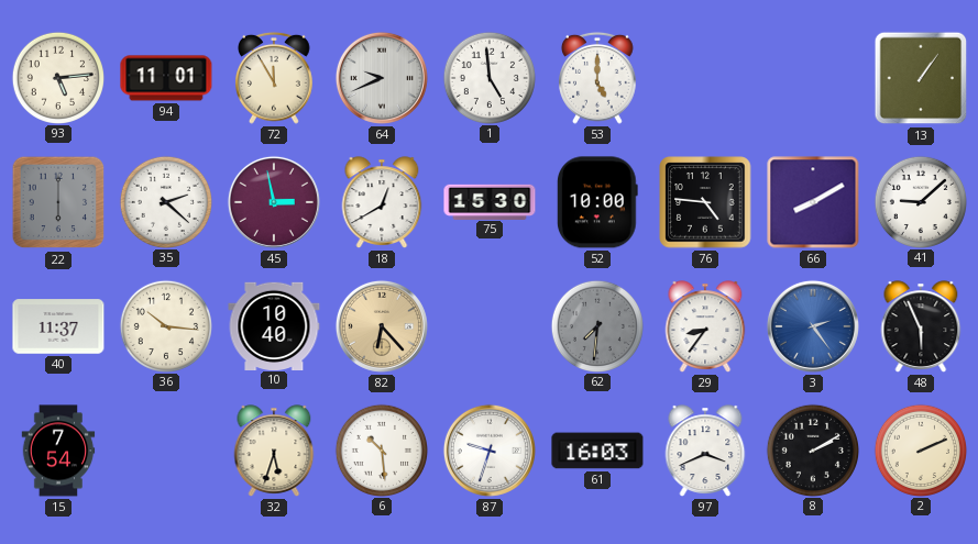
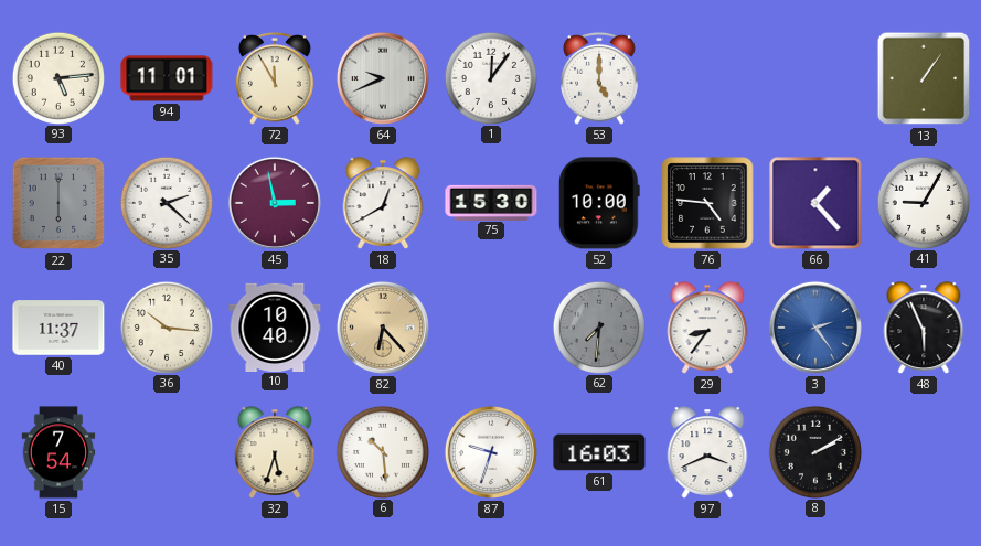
1: 4:59 -> 12:06
66: 8:10 -> 1:23
41: 9:08 -> 9:05
2: 2:11 -> none
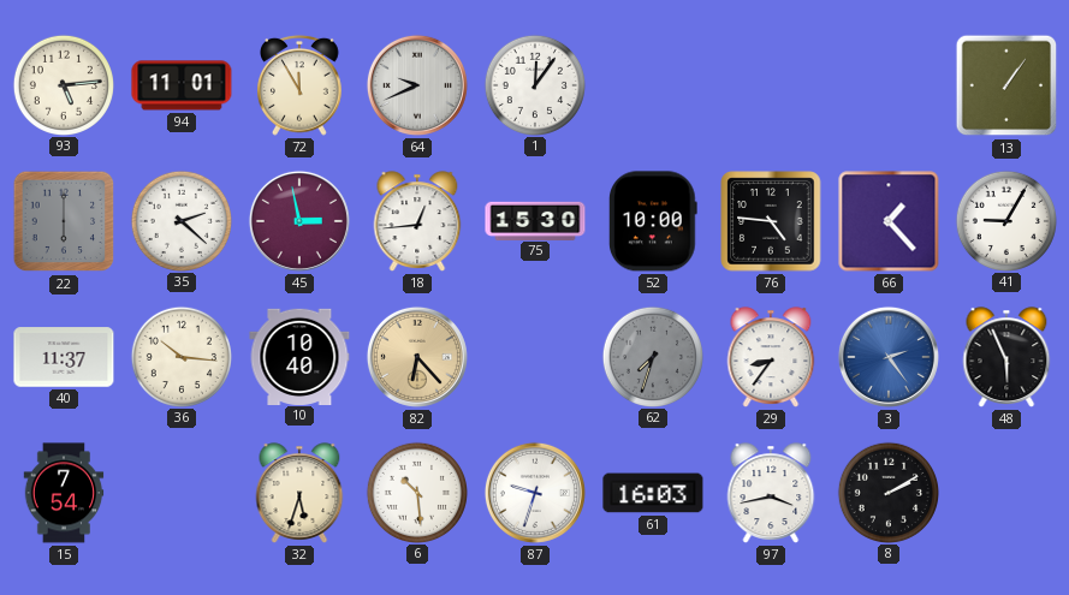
53: 5:00 -> none
18: 12:40 -> 12:44
62: 7:31 -> 7:33
97: 3:41 -> 3:43
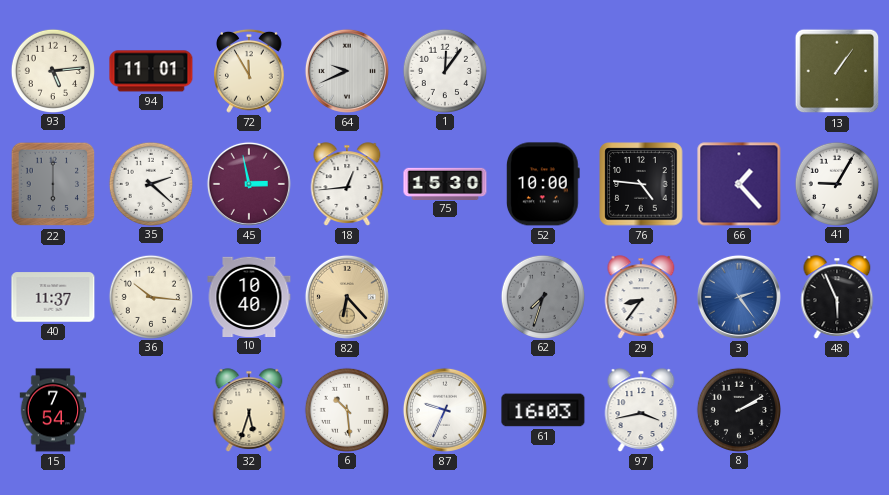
87: 9:33 -> 9:34
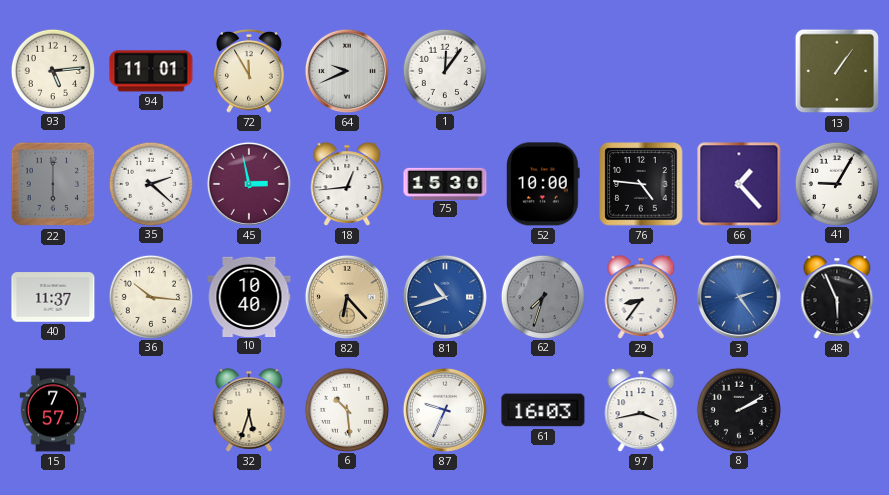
81: none -> 10:42
15: 7:54 -> 7:57
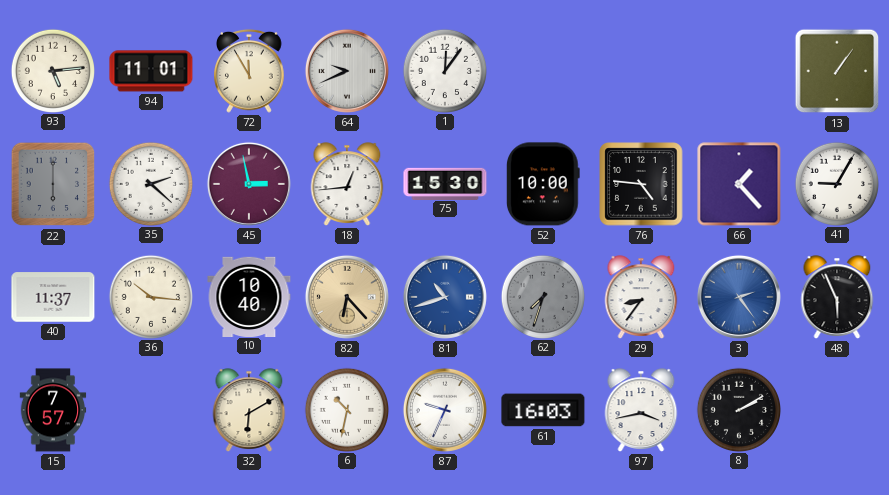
32: 5:33 -> 6:10
6: 10:29 -> 10:32
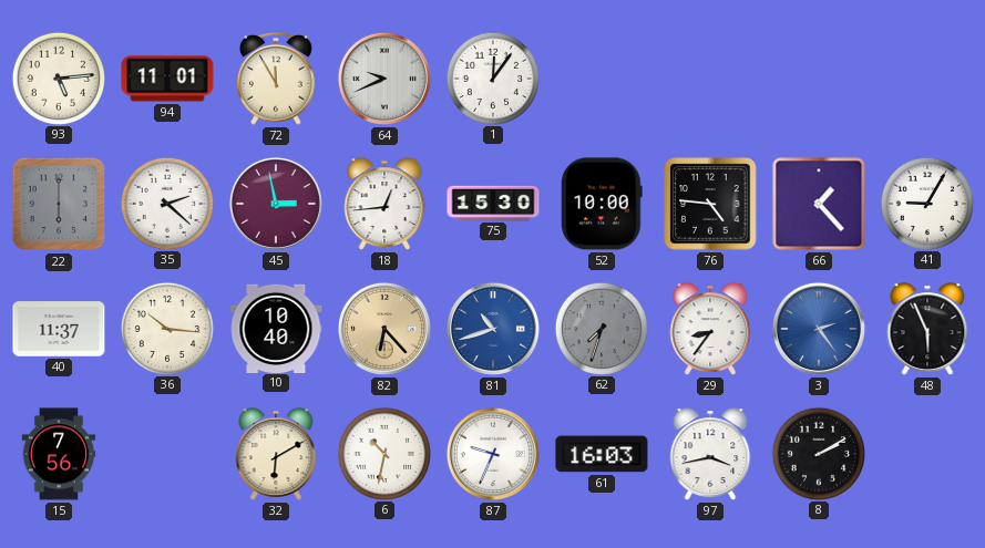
13: 1:06 -> none
15: 7:57 -> 7:56
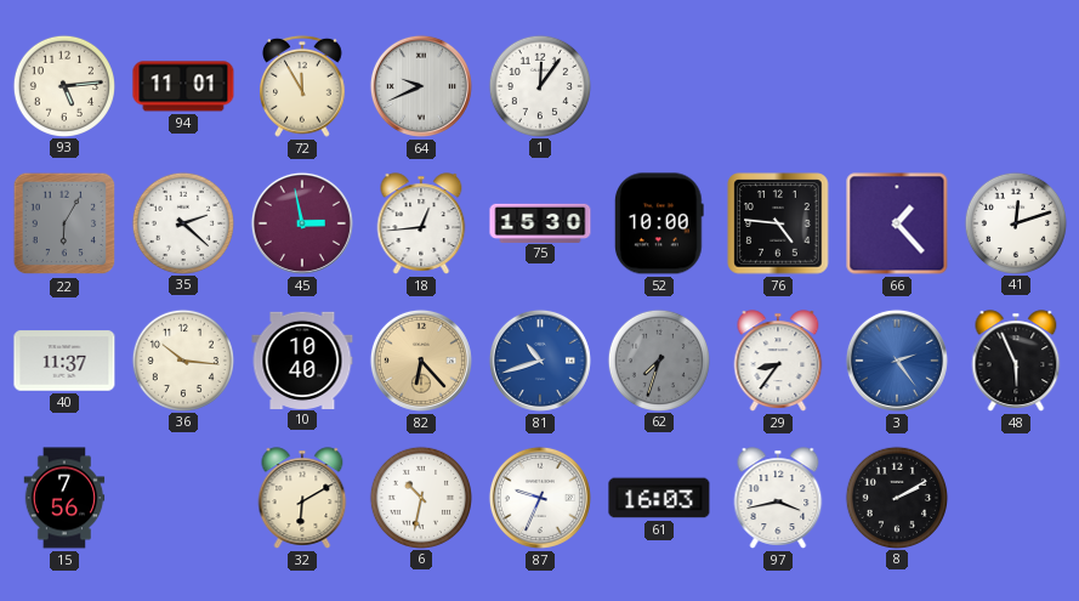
22: 6:00 -> 6:05
41: 9:05 -> 12:12
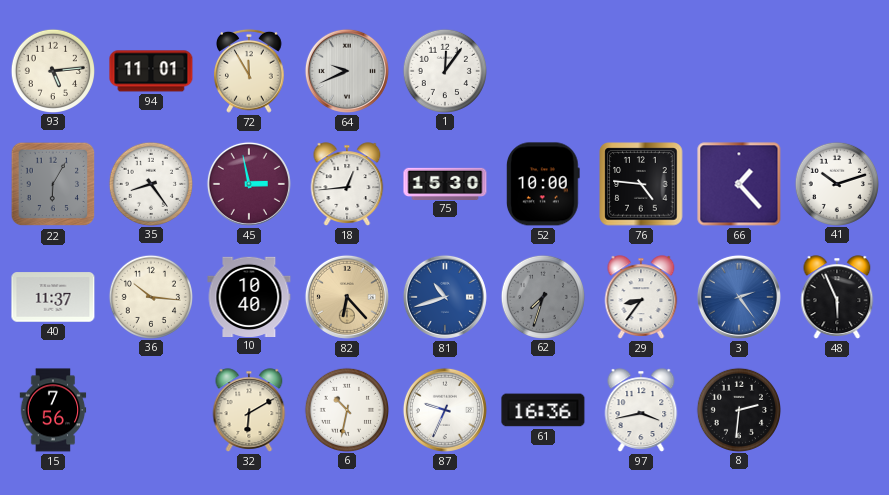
35: 2:22 -> 8:24
41: 12:12 -> 10:12
61: 16:03 -> 16:36
8: 2:10 -> 2:31
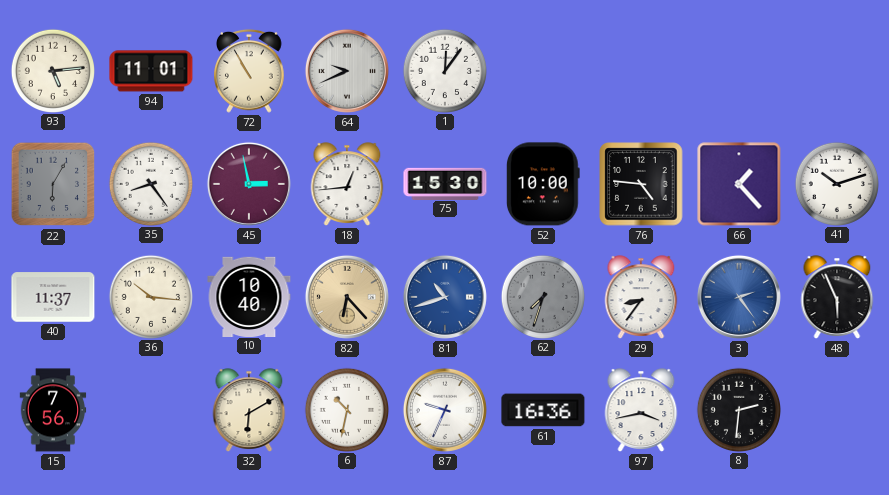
72: 11:55 -> 10:55
